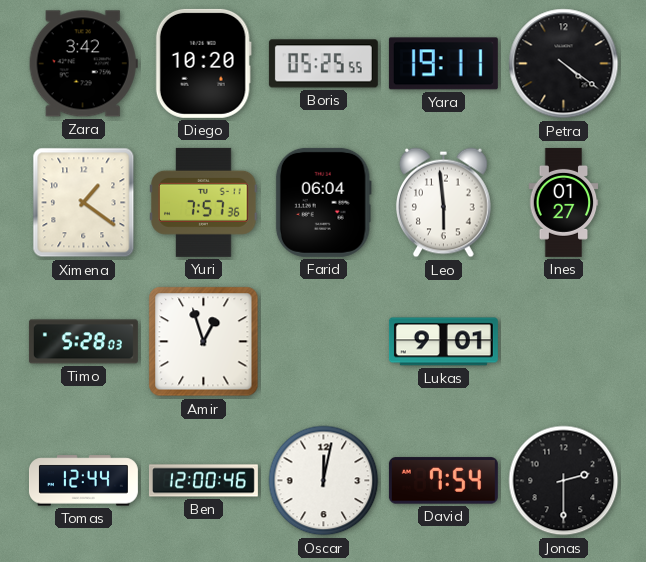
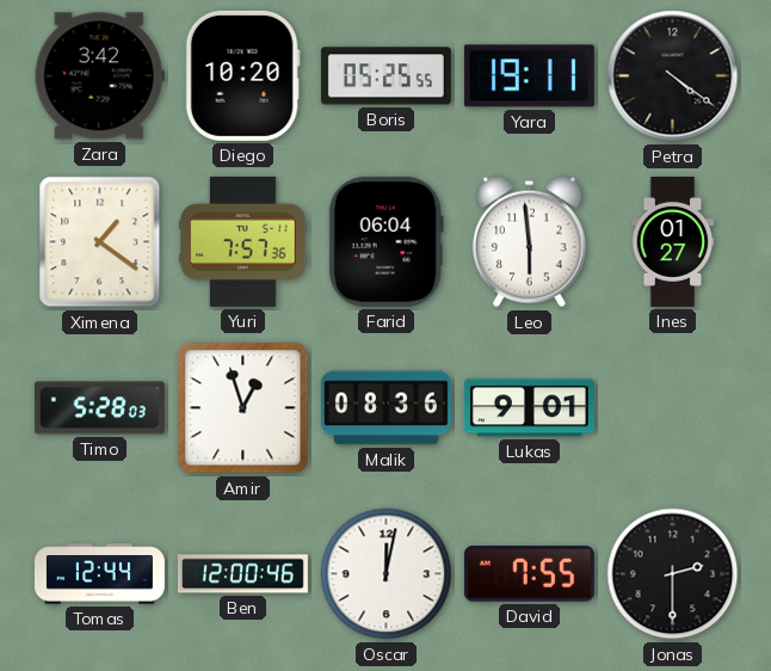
Malik: none -> 08:36
David: 7:54 -> 7:55
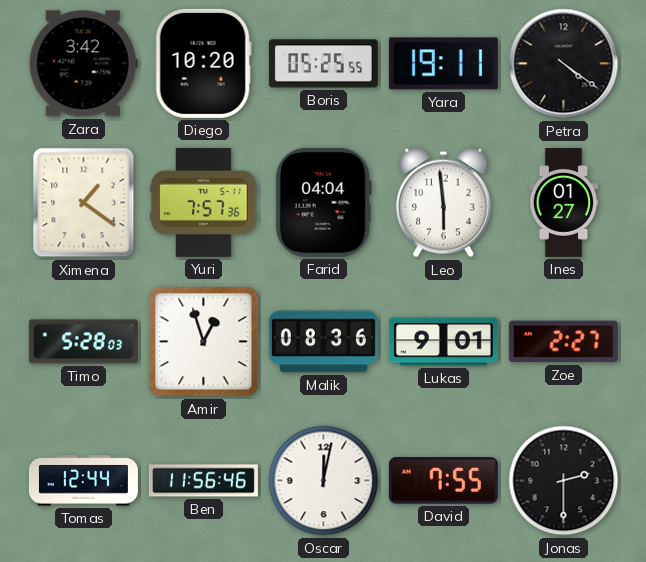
Farid: 06:04 -> 04:04
Zoe: none -> 2:27
Ben: 12:00 -> 11:56
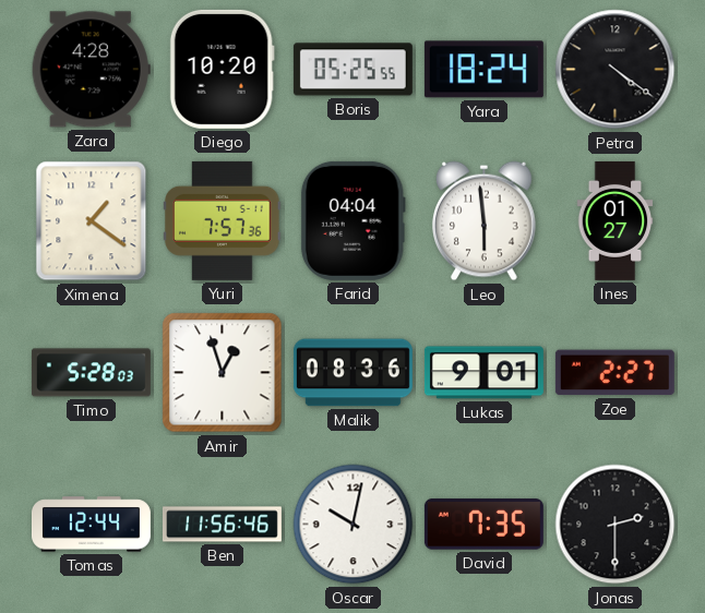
Zara: 3:42 -> 4:28
Yara: 19:11 -> 18:24
Oscar: 12:02 -> 10:02
David: 7:55 -> 7:35
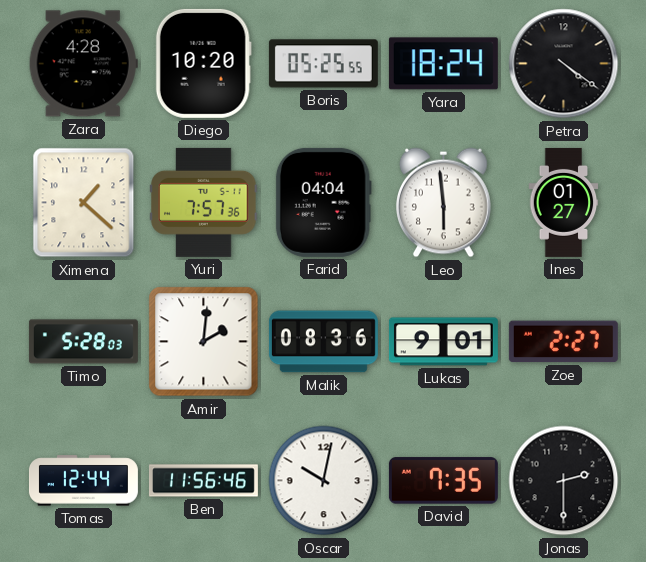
Ximena: 1:21 -> 1:22
Amir: 12:57 -> 2:01
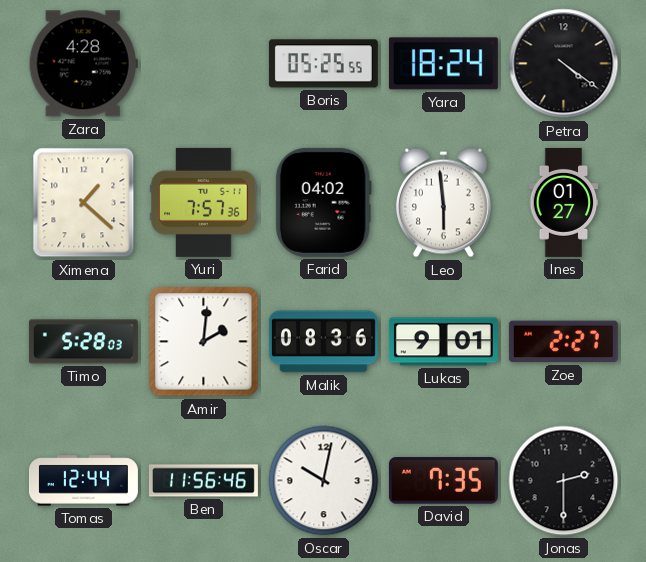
Diego: 10:20 -> none
Farid: 04:04 -> 04:02
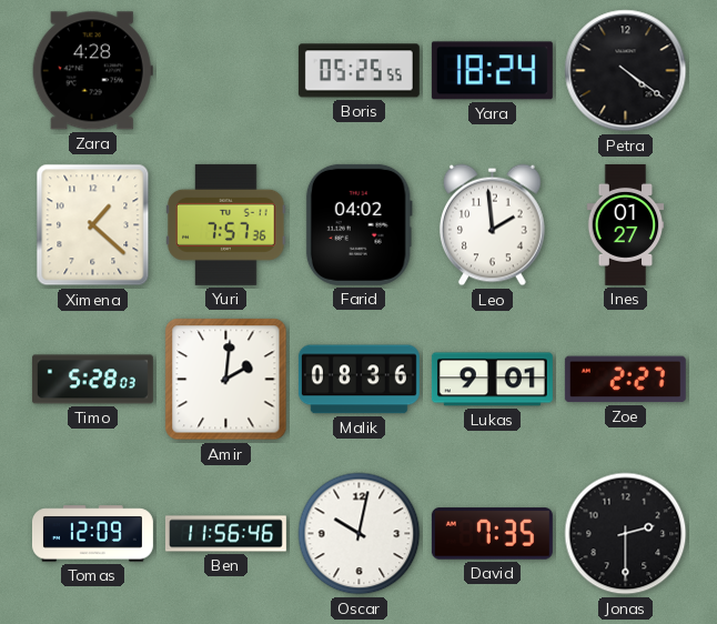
Leo: 5:59 -> 1:59
Tomas: 12:44 -> 12:09
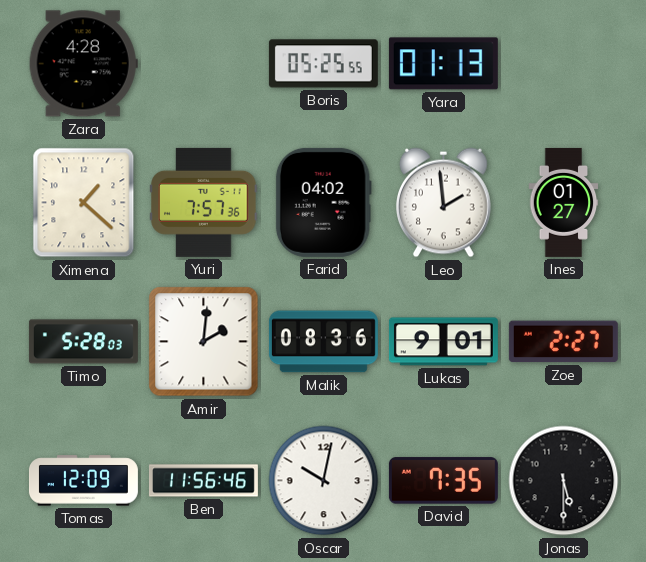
Yara: 18:24 -> 01:13
Petra: 4:21 -> none
Jonas: 2:30 -> 5:30
